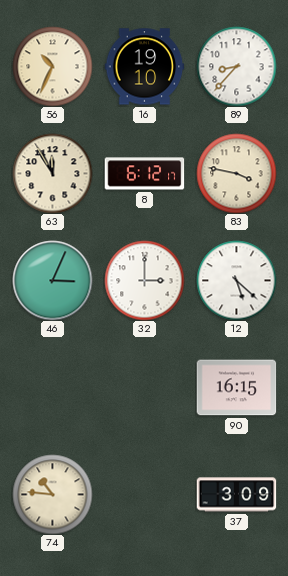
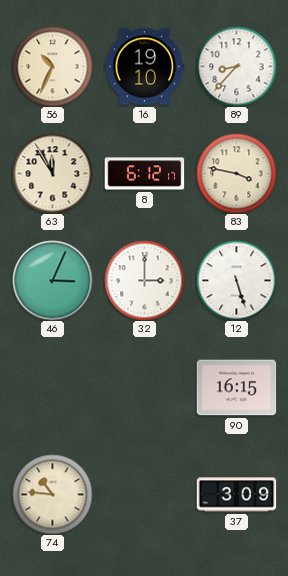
12: 5:22 -> 5:27
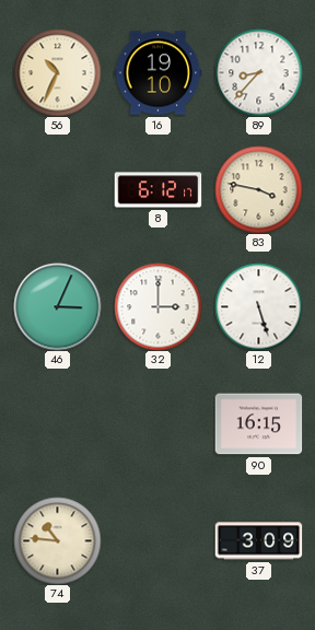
63: 11:55 -> none
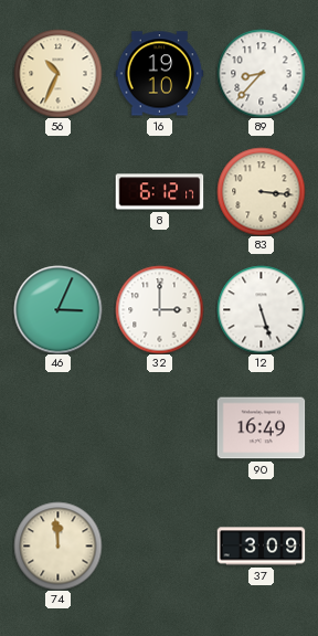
83: 3:47 -> 3:16
90: 16:15 -> 16:49
74: 10:46 -> 11:59
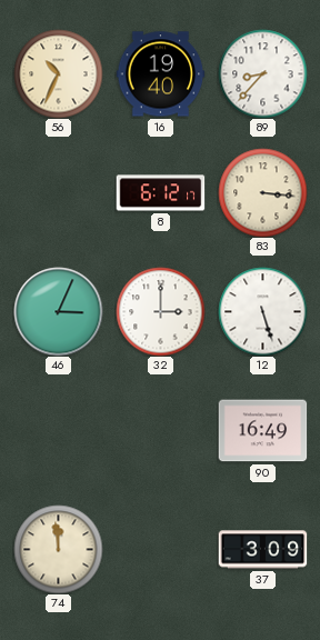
16: 19:10 -> 19:40
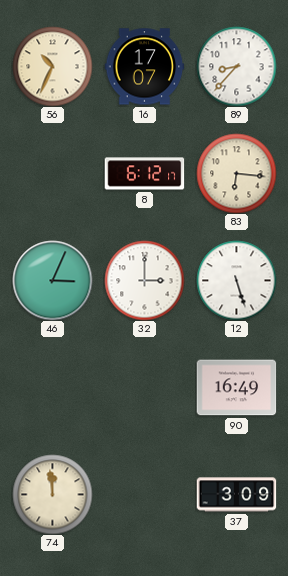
16: 19:40 -> 17:07
83: 3:16 -> 6:16
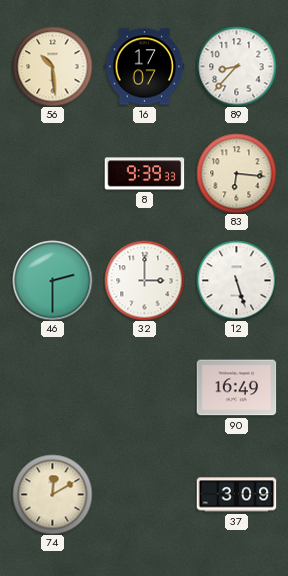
56: 10:34 -> 10:29
8: 6:12 -> 9:39
46: 3:04 -> 2:30
74: 11:59 -> 12:10
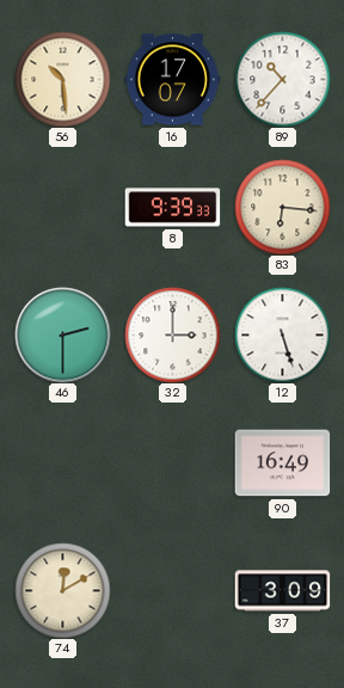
89: 8:37 -> 10:37
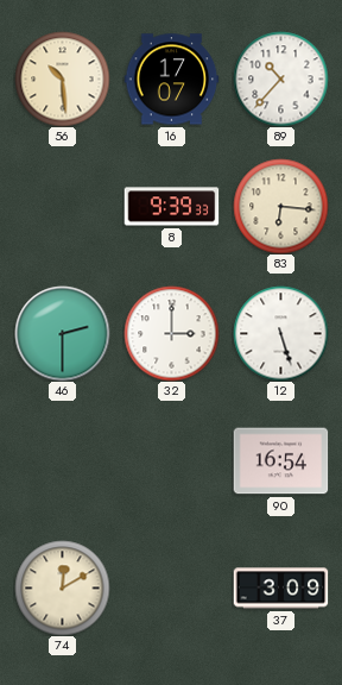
90: 16:49 -> 16:54
